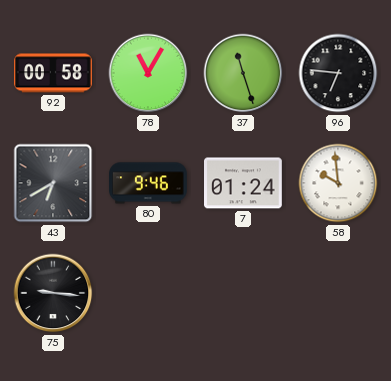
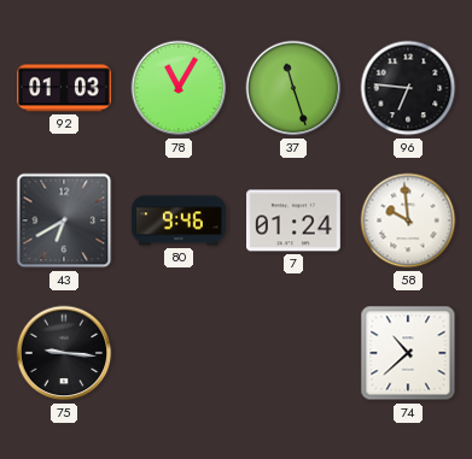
92: 00:58 -> 01:03
74: none -> 10:38
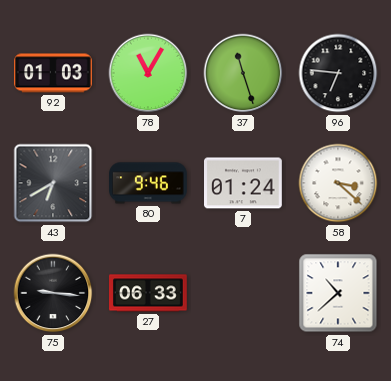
58: 9:59 -> 3:22
27: none -> 06:33
